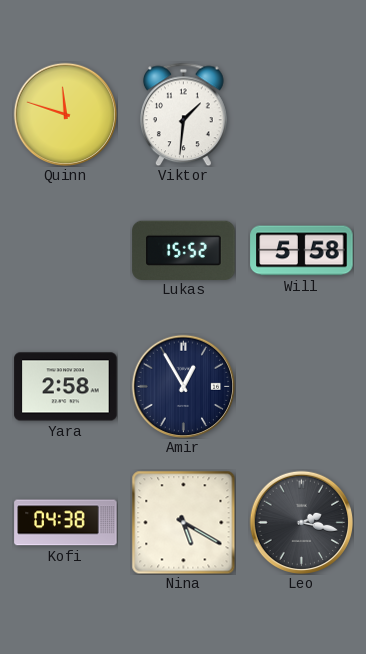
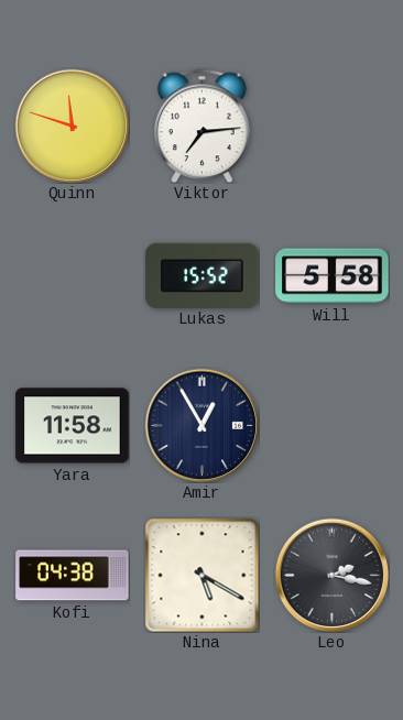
Viktor: 1:31 -> 7:14
Yara: 2:58 -> 11:58
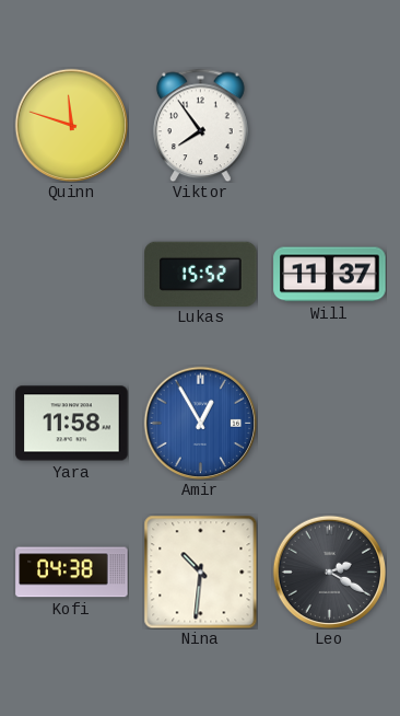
Viktor: 7:14 -> 7:54
Will: 5:58 -> 11:37
Amir dial: navy -> blue
Nina: 5:20 -> 10:31
Leo: 2:17 -> 2:20
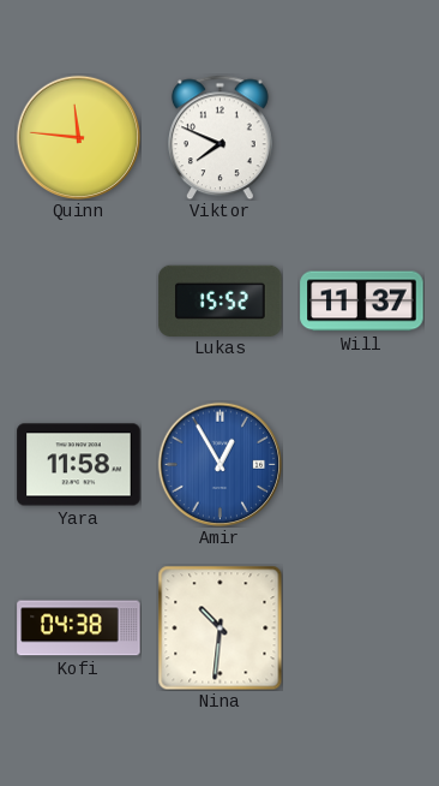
Quinn: 11:48 -> 11:46
Viktor: 7:54 -> 7:49
Leo: 2:20 -> none
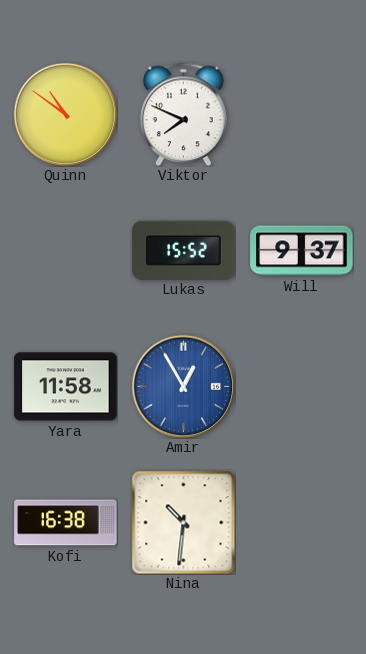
Quinn: 11:46 -> 10:51
Will: 11:37 -> 9:37
Kofi: 04:38 -> 16:38
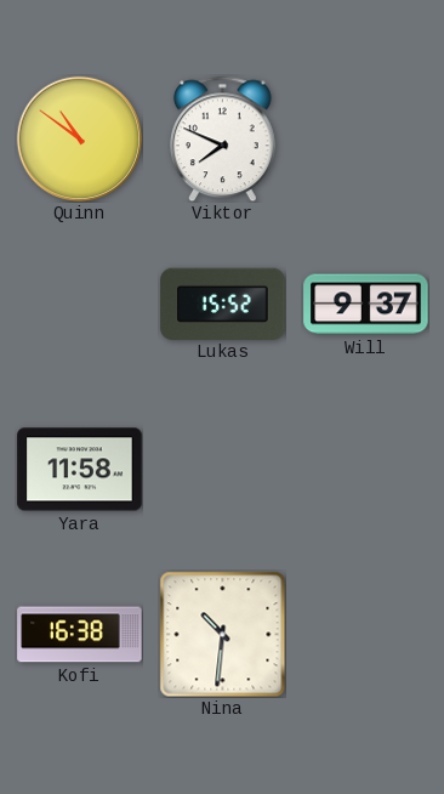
Amir: 12:55 -> none
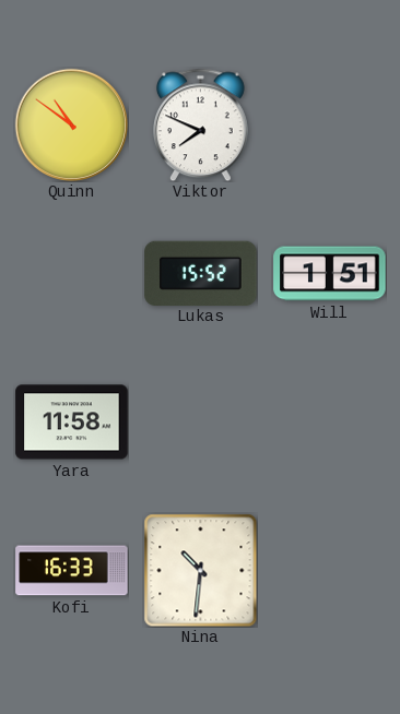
Will: 9:37 -> 1:51
Kofi: 16:38 -> 16:33
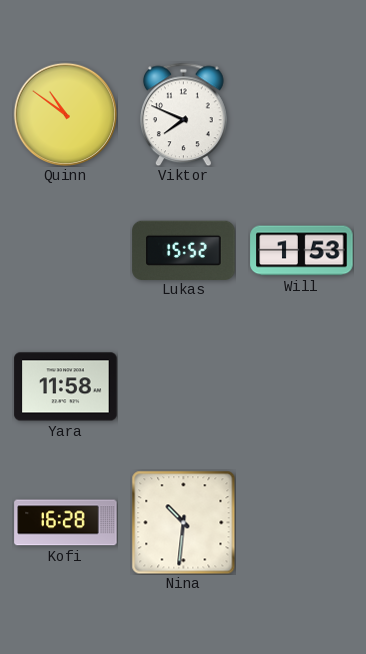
Will: 1:51 -> 1:53
Kofi: 16:33 -> 16:28
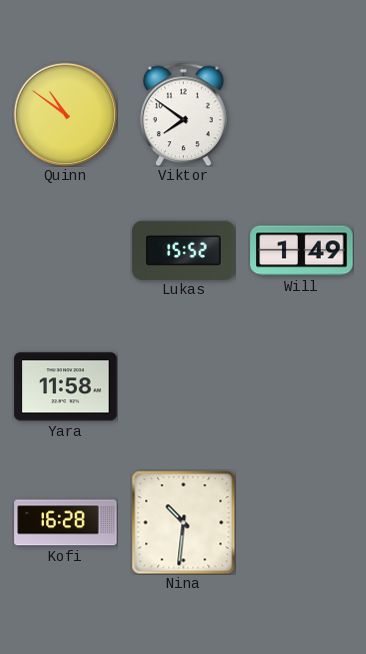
Viktor: 7:49 -> 7:51
Will: 1:53 -> 1:49
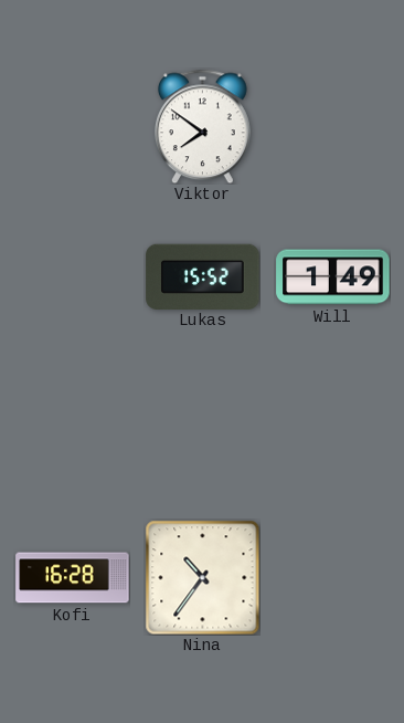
Quinn: 10:51 -> none
Yara: 11:58 -> none
Nina: 10:31 -> 10:36
